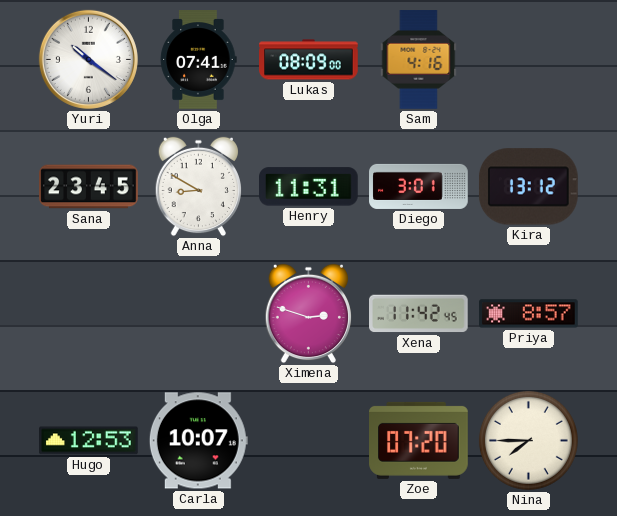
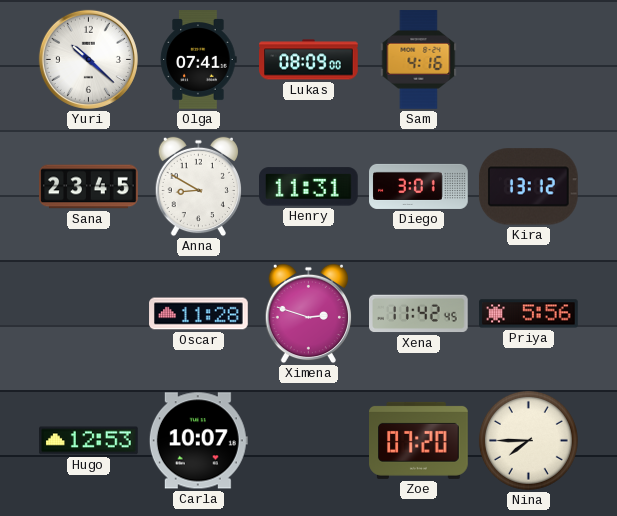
Yuri: 10:21 -> 10:22
Oscar: none -> 11:28
Priya: 8:57 -> 5:56
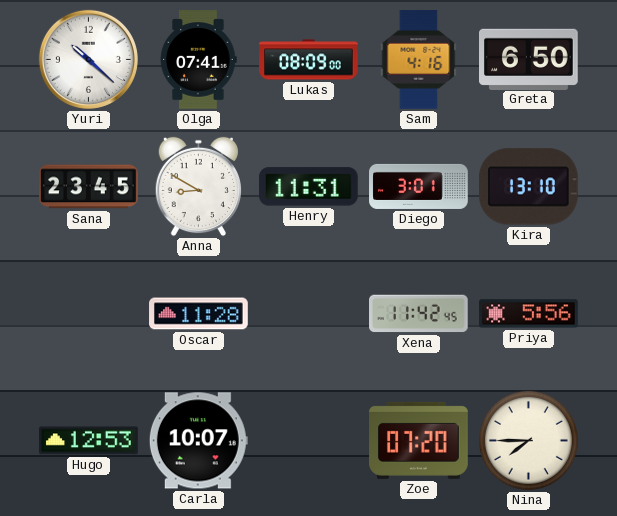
Greta: none -> 6:50
Kira: 13:12 -> 13:10
Ximena: 2:48 -> none
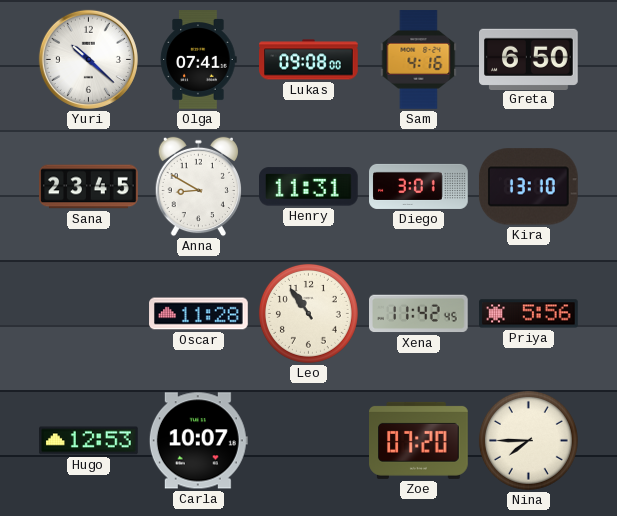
Lukas: 08:09 -> 09:08
Leo: none -> 10:54
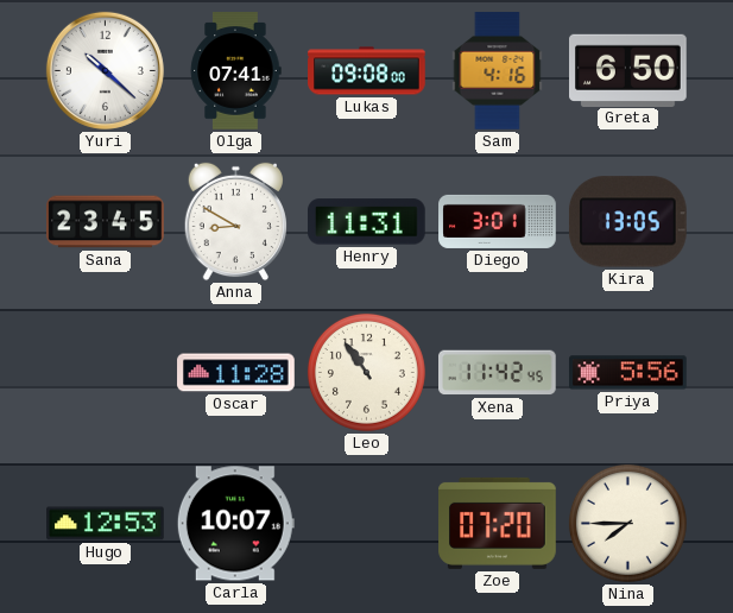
Kira: 13:10 -> 13:05
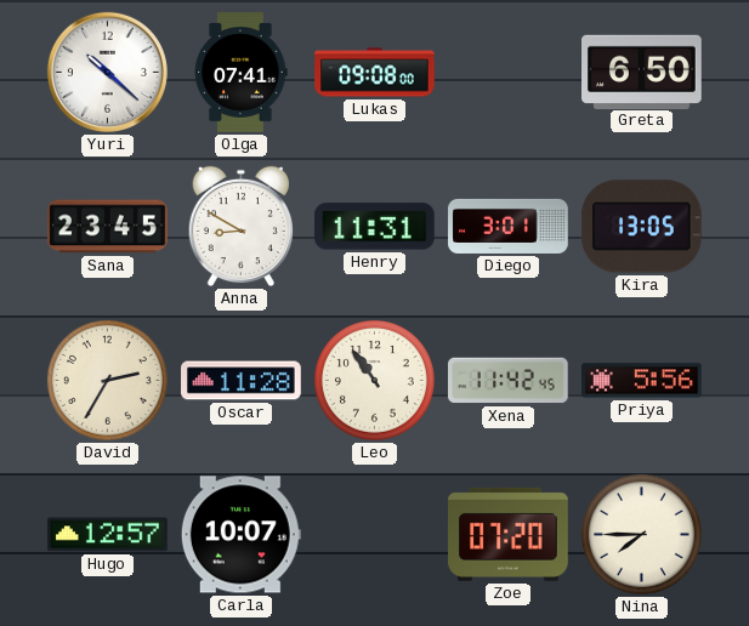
Sam: 4:16 -> none
David: none -> 2:35
Hugo: 12:53 -> 12:57
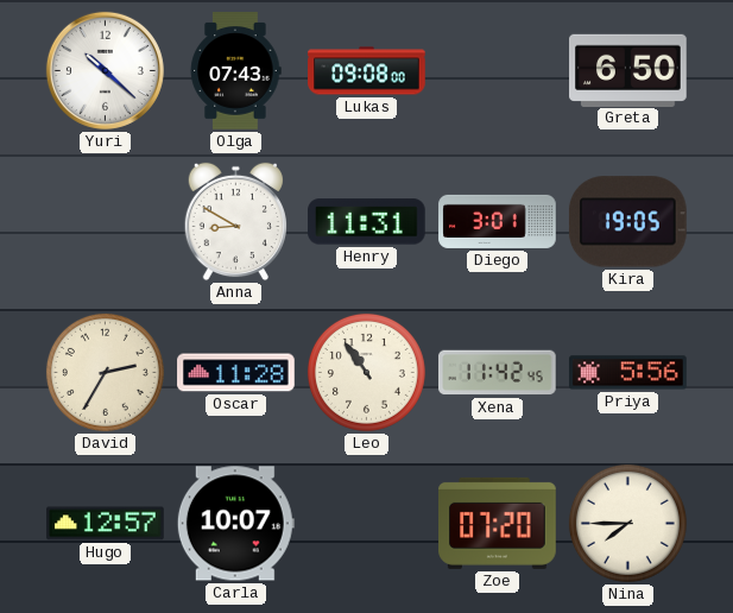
Olga: 07:41 -> 07:43
Sana: 23:45 -> none
Kira: 13:05 -> 19:05
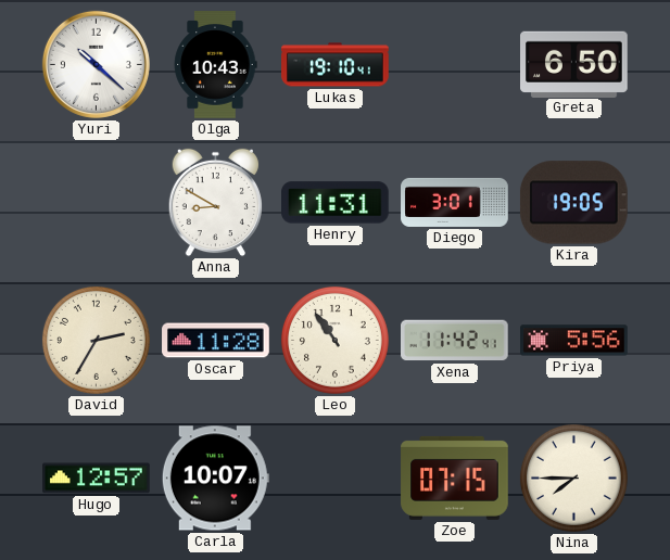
Olga: 07:43 -> 10:43
Lukas: 09:08 -> 19:10
Xena: 11:42:45 -> 11:42:41
Zoe: 07:20 -> 07:15
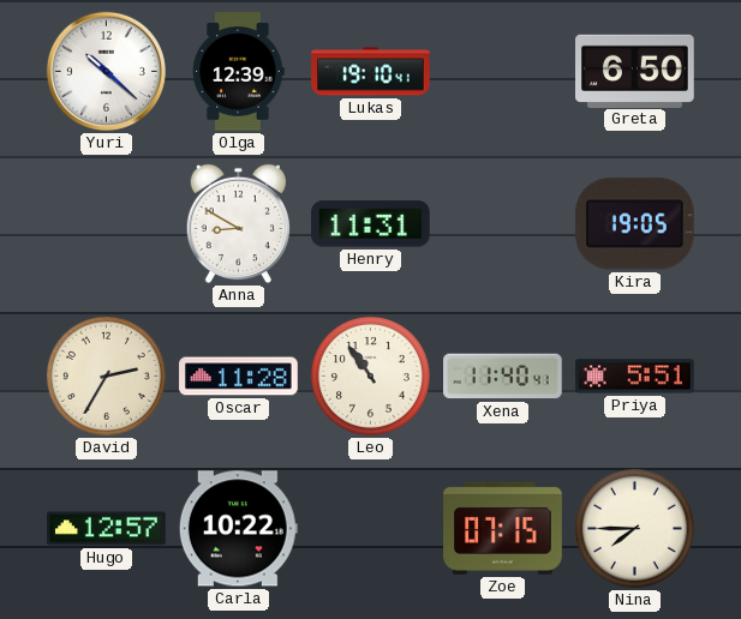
Olga: 10:43 -> 12:39
Diego: 3:01 -> none
Xena: 11:42 -> 11:40
Priya: 5:56 -> 5:51
Carla: 10:07 -> 10:22
